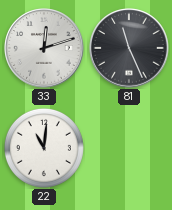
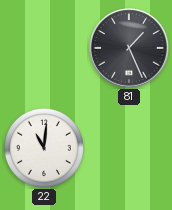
33: 12:12 -> none
81: 11:26 -> 1:26
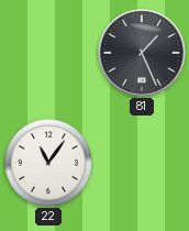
22: 11:01 -> 11:06
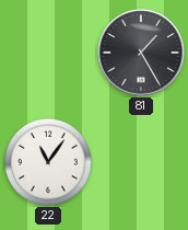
81: 1:26 -> 1:25
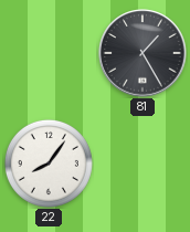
22: 11:06 -> 8:06
